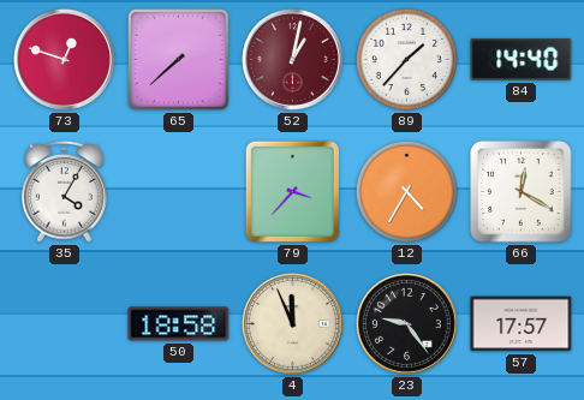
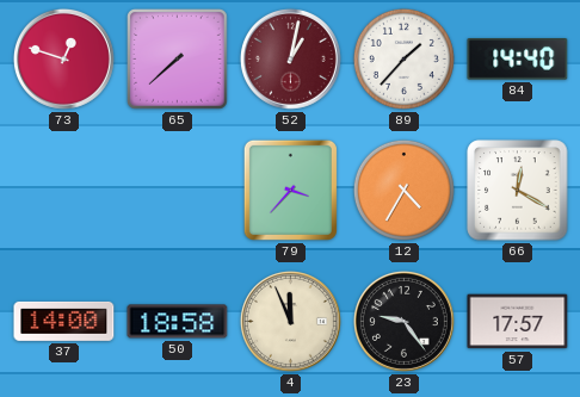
35: 4:05 -> none
37: none -> 14:00
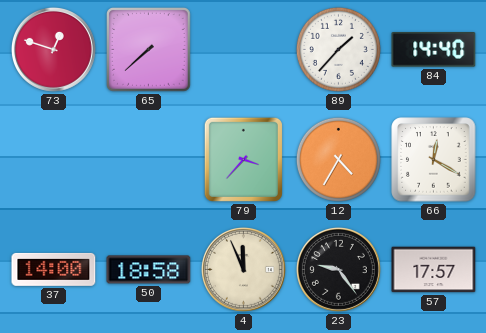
52: 1:02 -> none
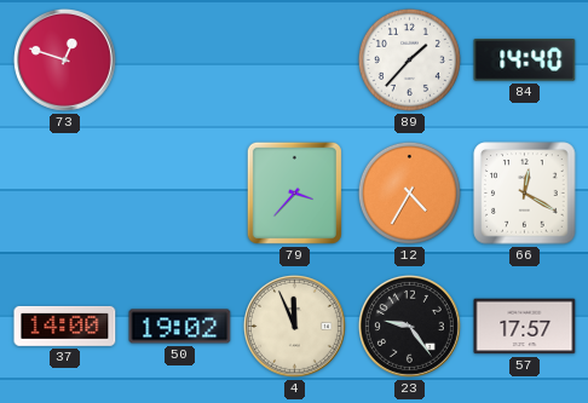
65: 7:38 -> none
50: 18:58 -> 19:02
